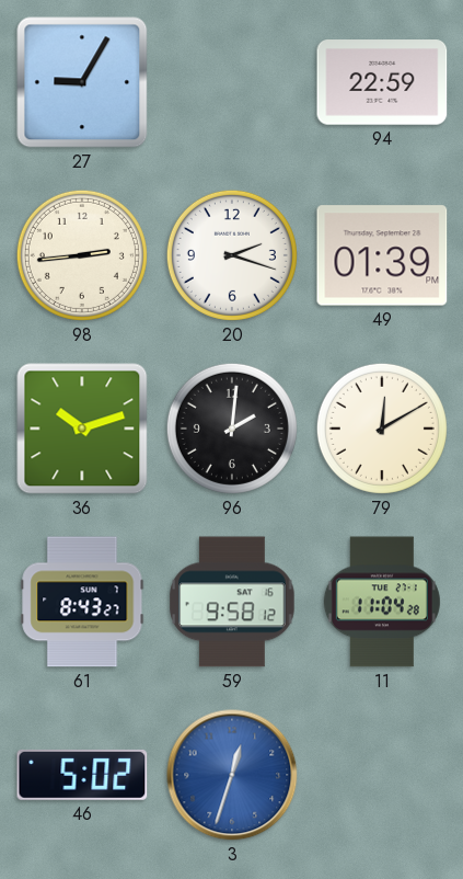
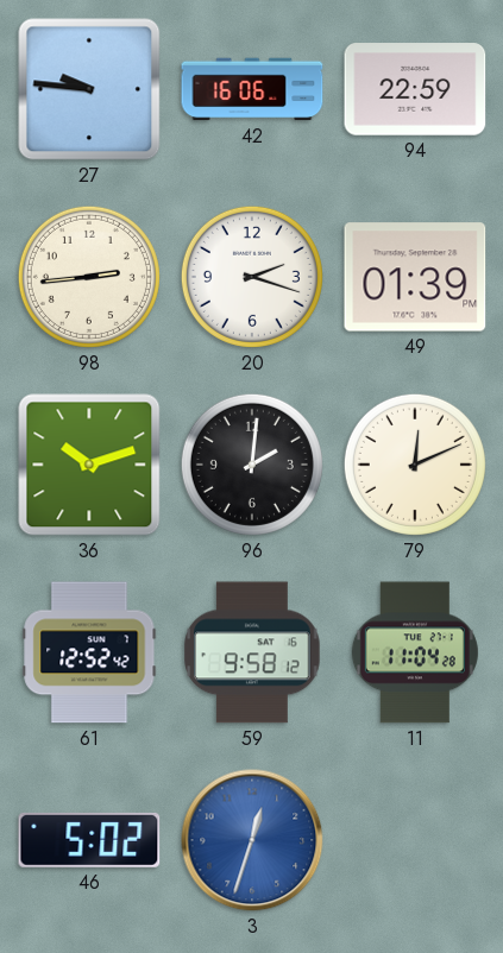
27: 9:05 -> 9:46
42: none -> 16:06
79: 12:10 -> 12:11
61: 8:43 -> 12:52
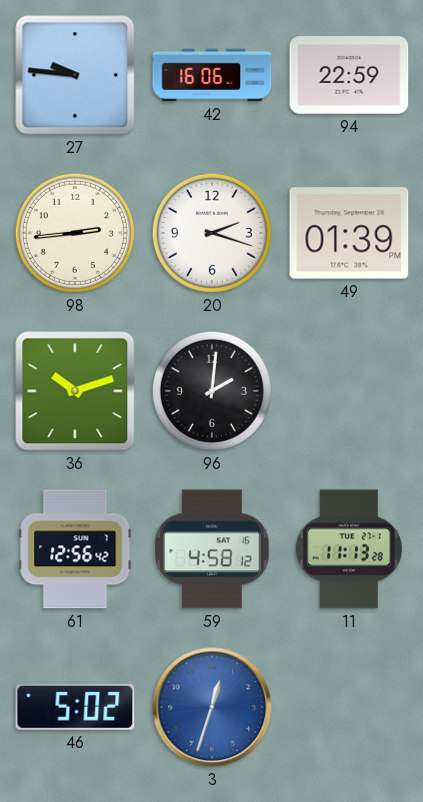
79: 12:11 -> none
61: 12:52 -> 12:56
59: 9:58 -> 4:58
11: 11:04 -> 11:13
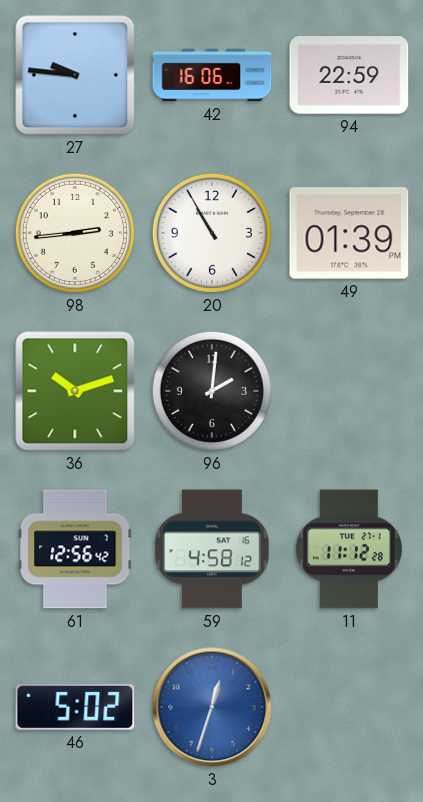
20: 2:18 -> 10:55
11: 11:13 -> 11:12
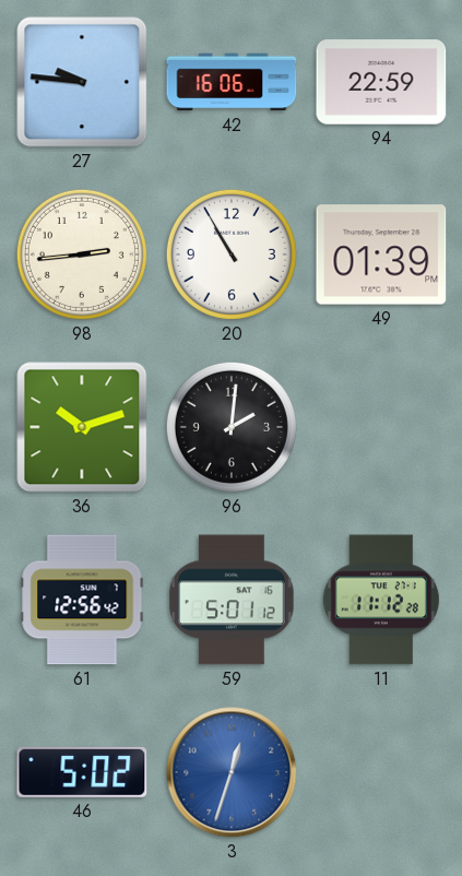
59: 4:58 -> 5:01
